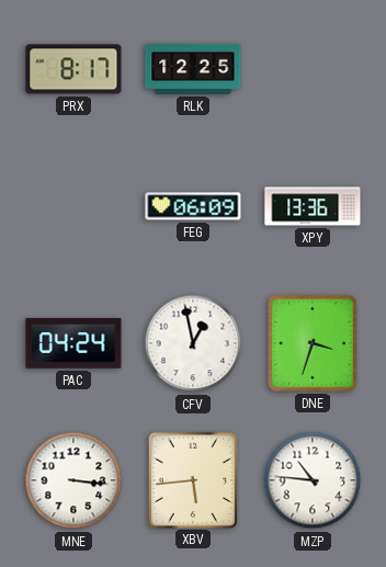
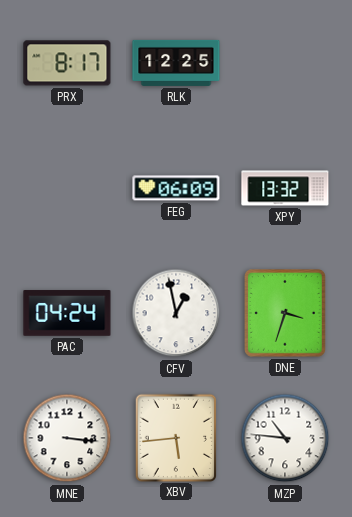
XPY: 13:36 -> 13:32
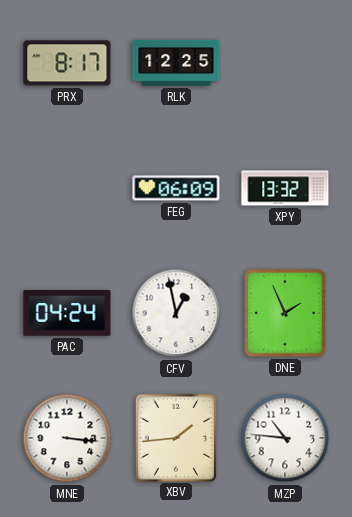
DNE: 3:33 -> 1:56
XBV: 5:44 -> 1:44
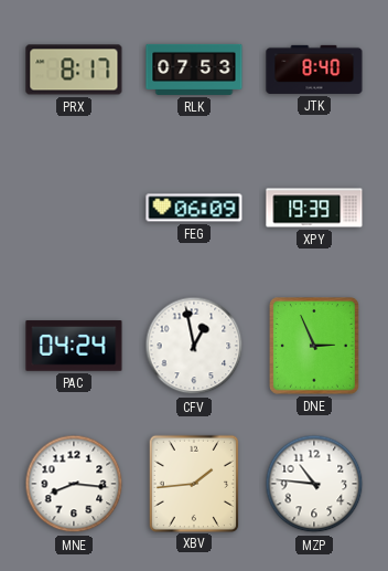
RLK: 12:25 -> 07:53
JTK: none -> 8:40
XPY: 13:32 -> 19:39
DNE: 1:56 -> 2:56
MNE: 3:16 -> 8:16
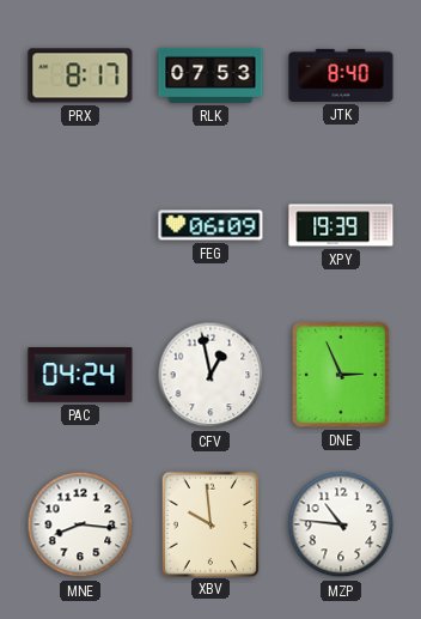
XBV: 1:44 -> 9:59
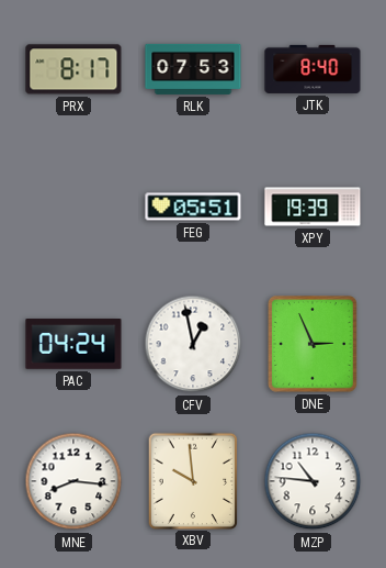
FEG: 06:09 -> 05:51
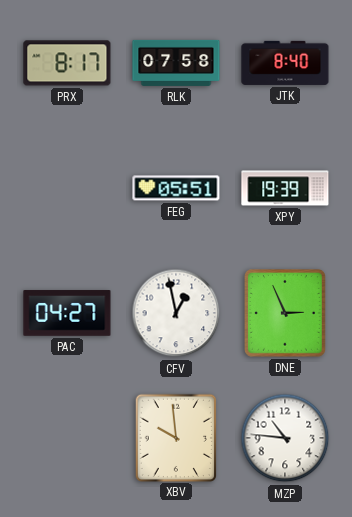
RLK: 07:53 -> 07:58
PAC: 04:24 -> 04:27
MNE: 8:16 -> none
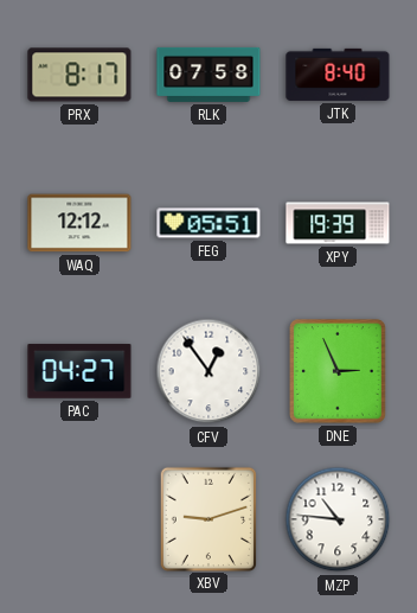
WAQ: none -> 12:12
CFV: 12:58 -> 12:54
XBV: 9:59 -> 9:12
